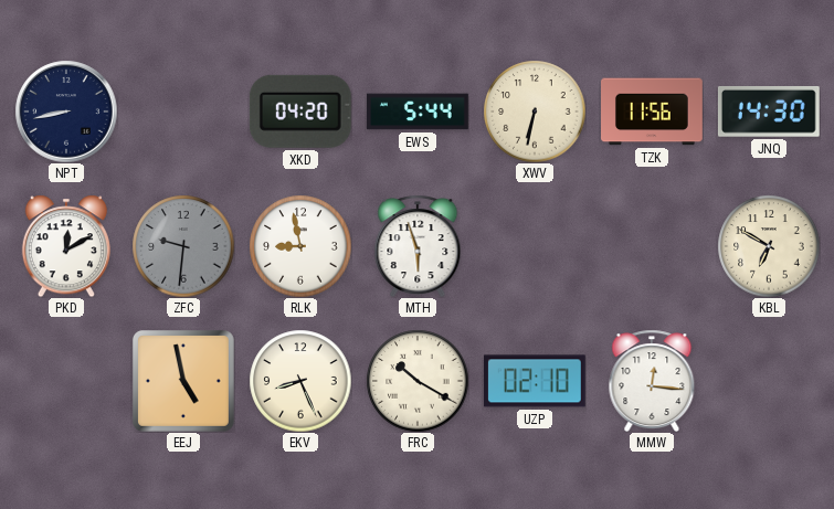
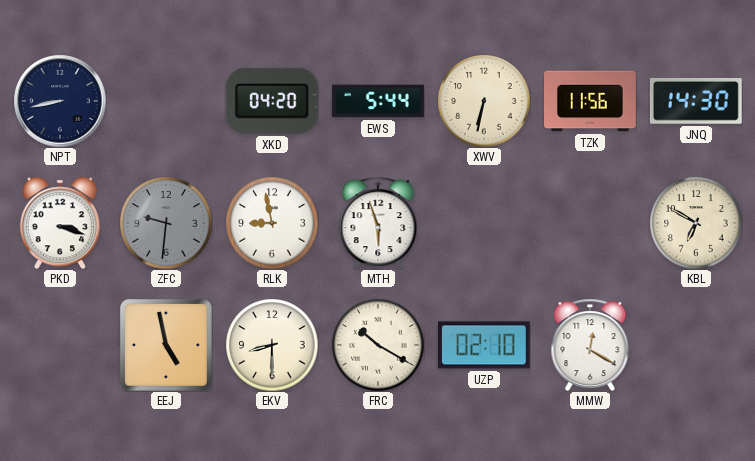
PKD: 12:10 -> 3:18
EKV: 8:26 -> 8:30
MMW: 12:16 -> 12:20
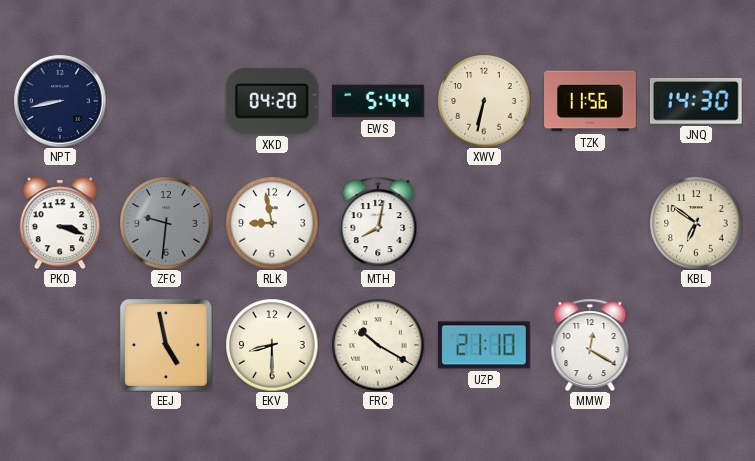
MTH: 5:57 -> 8:02
KBL: 6:50 -> 6:51
UZP: 02:10 -> 21:10
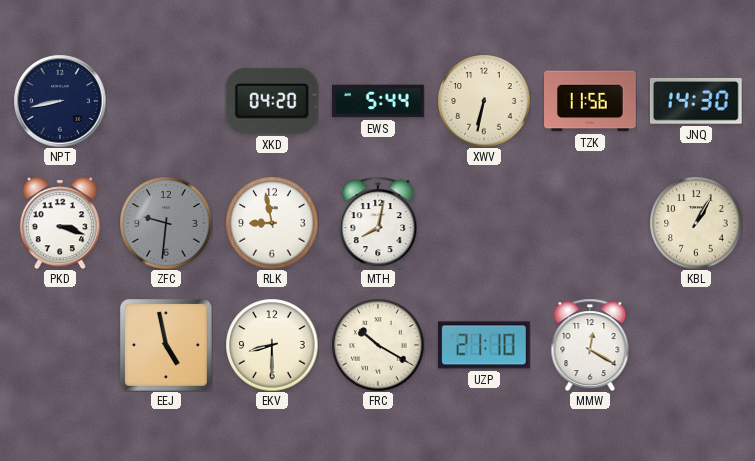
KBL: 6:51 -> 1:05
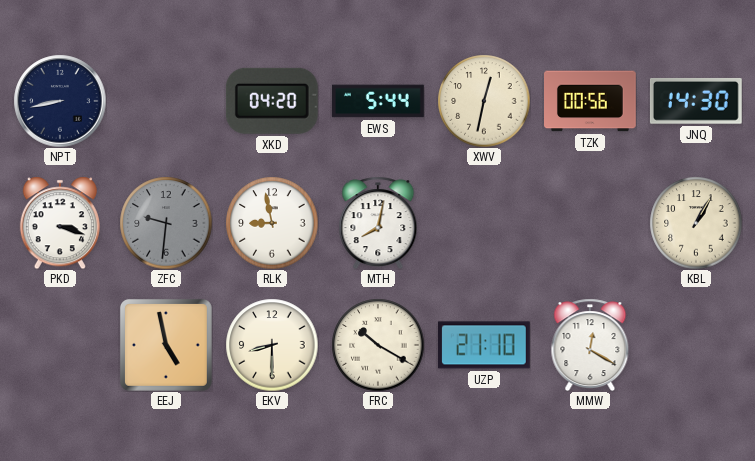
XWV: 6:32 -> 12:32
TZK: 11:56 -> 00:56
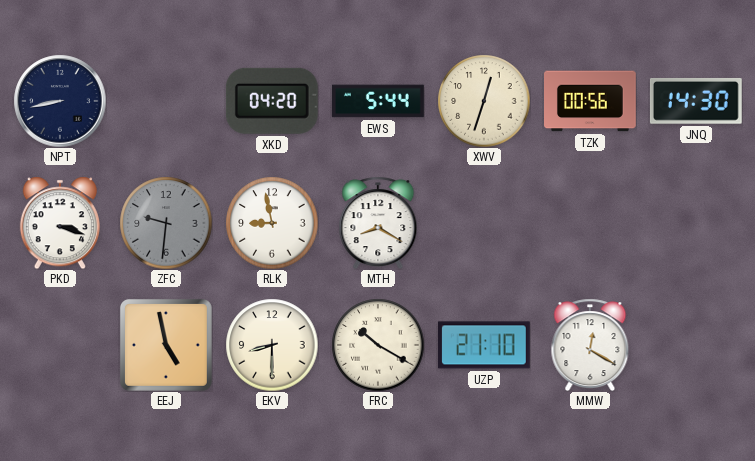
XWV: 12:32 -> 12:33
MTH: 8:02 -> 8:20
KBL: 1:05 -> none
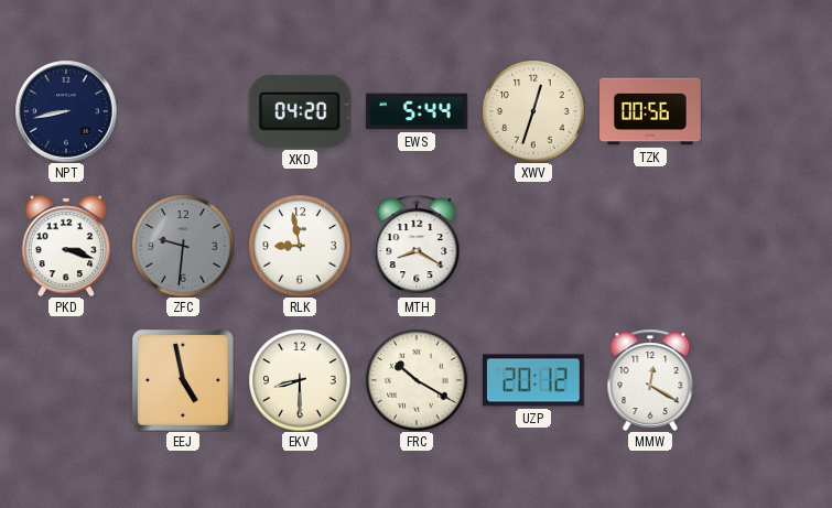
JNQ: 14:30 -> none
UZP: 21:10 -> 20:12
